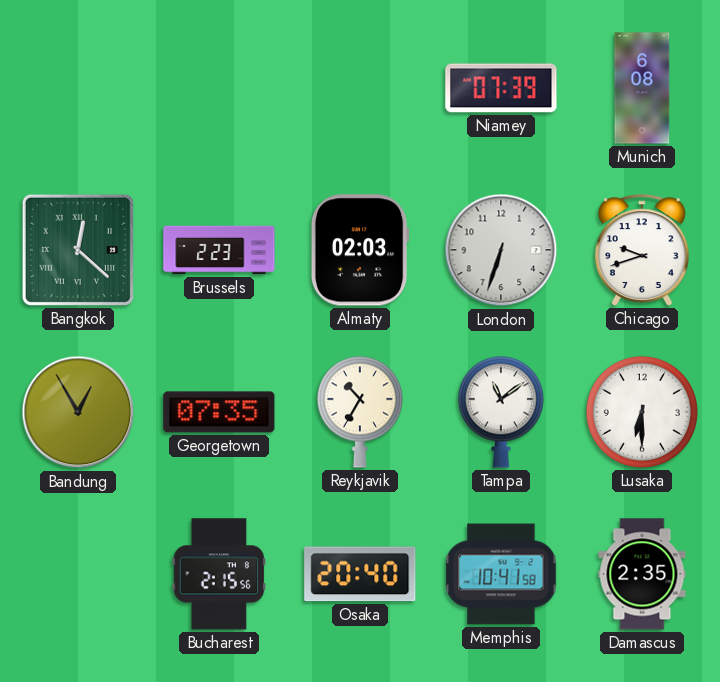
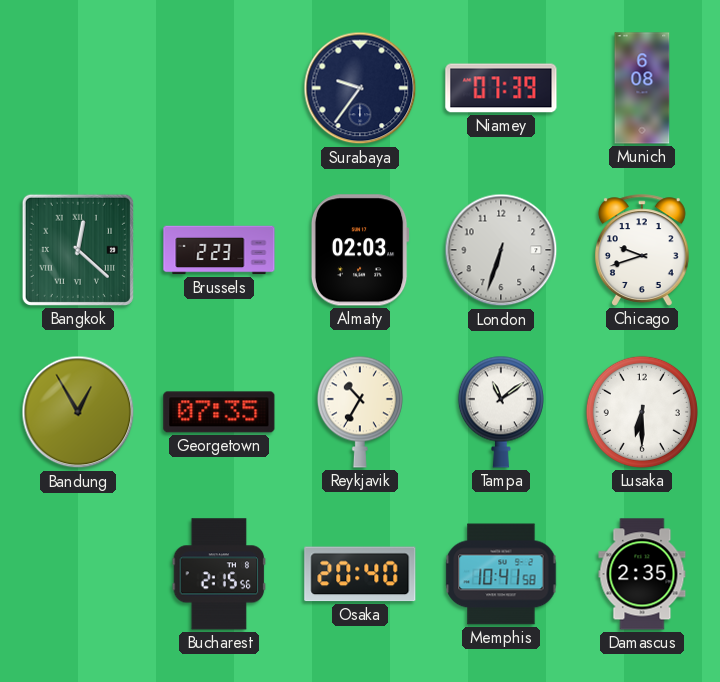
Surabaya: none -> 9:36
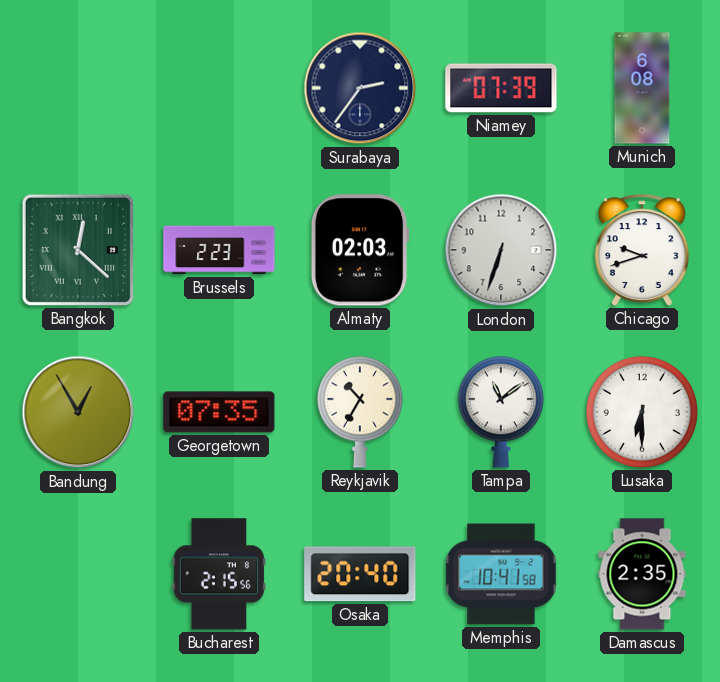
Surabaya: 9:36 -> 2:36
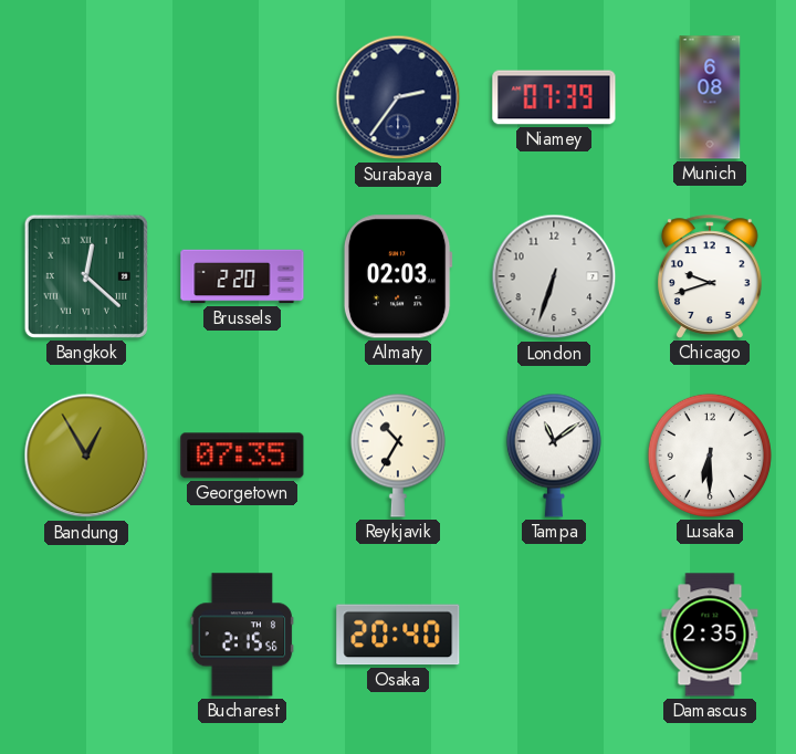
Brussels: 2:23 -> 2:20
Memphis: 10:41 -> none
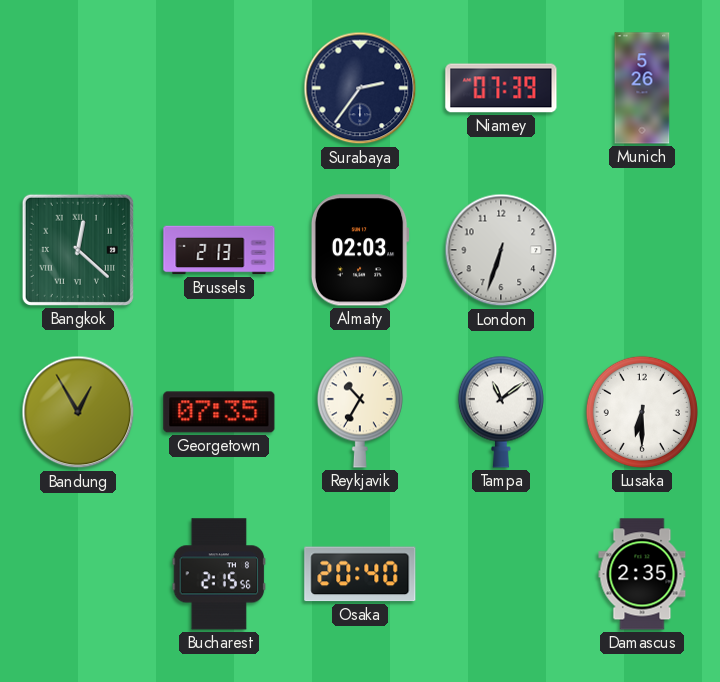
Munich: 6:08 -> 5:26
Brussels: 2:20 -> 2:13
Chicago: 9:42 -> none
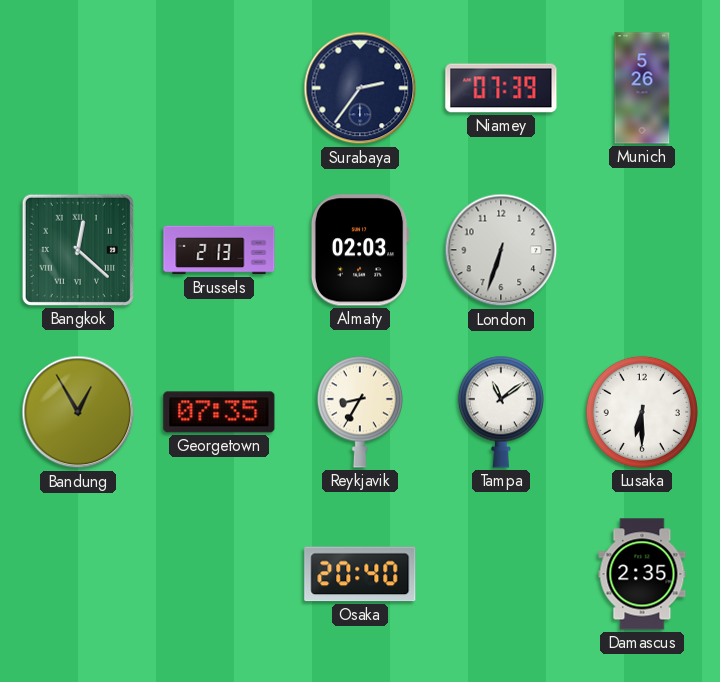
Reykjavik: 10:35 -> 8:35
Bucharest: 2:15 -> none
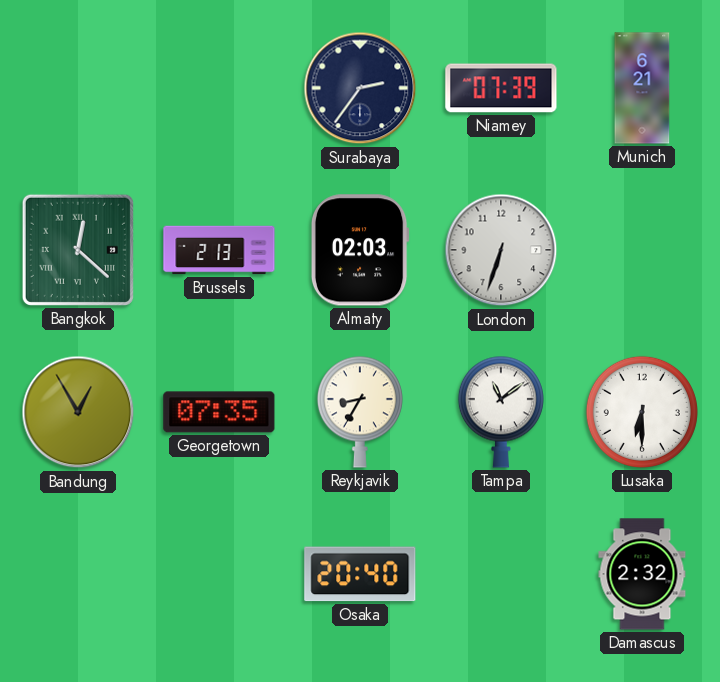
Munich: 5:26 -> 6:21
Damascus: 2:35 -> 2:32
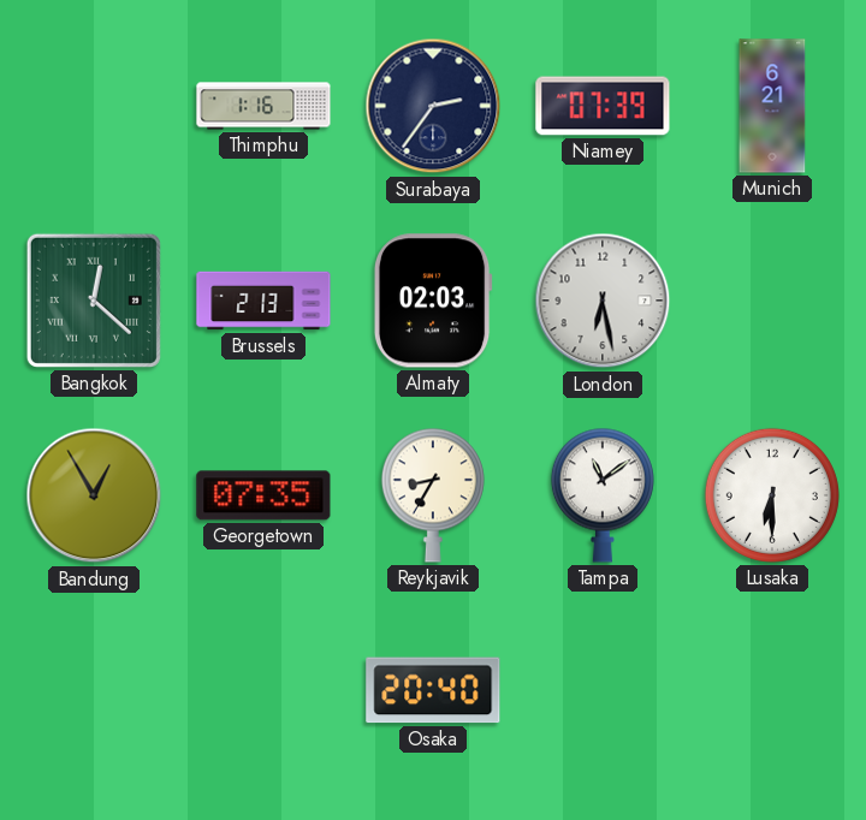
Thimphu: none -> 1:16
London: 6:33 -> 6:28
Damascus: 2:32 -> none
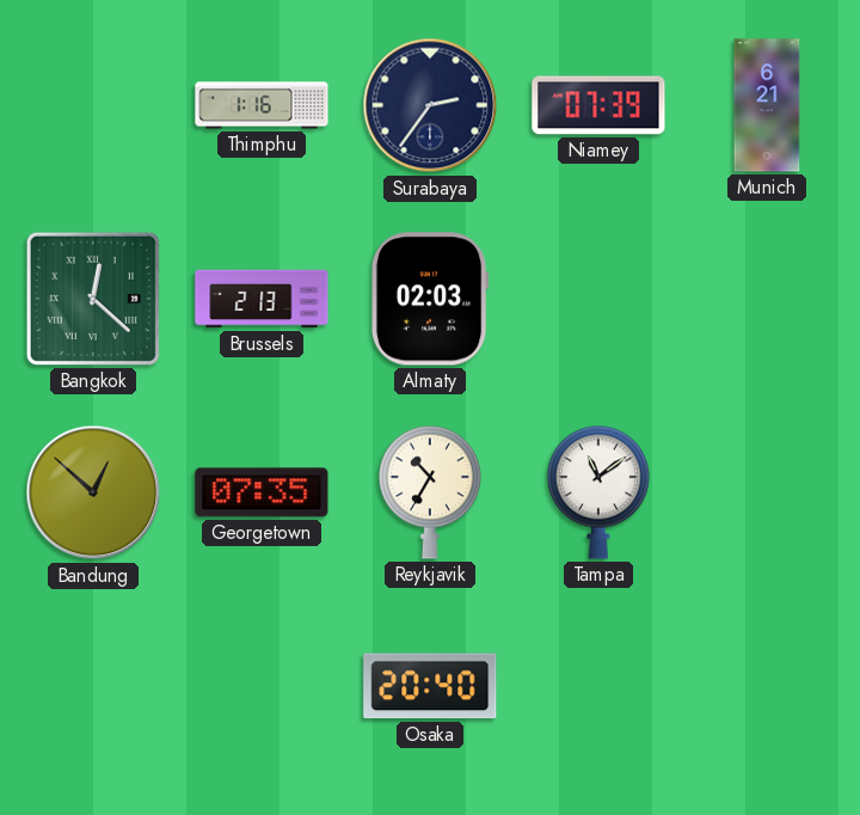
London: 6:28 -> none
Bandung: 12:55 -> 12:52
Reykjavik: 8:35 -> 10:35
Lusaka: 6:30 -> none
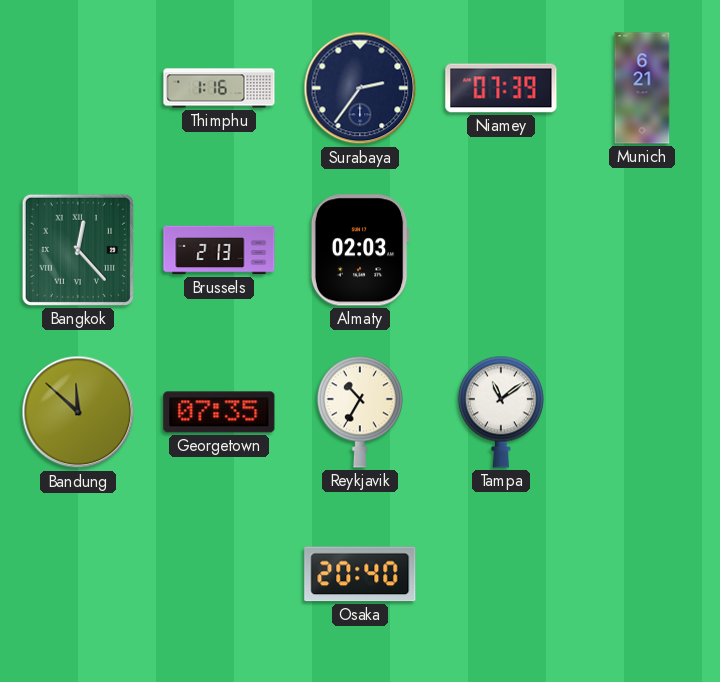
Bangkok: 12:22 -> 12:23
Bandung: 12:52 -> 11:52
